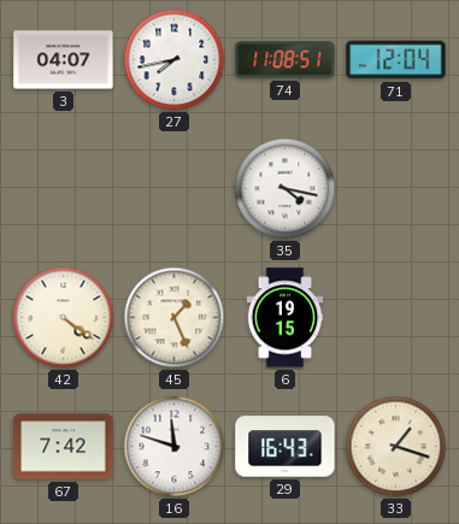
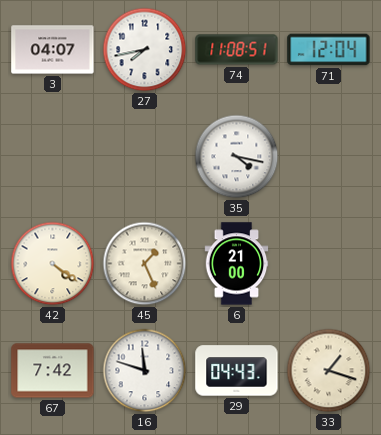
6: 19:15 -> 21:00
29: 16:43 -> 04:43
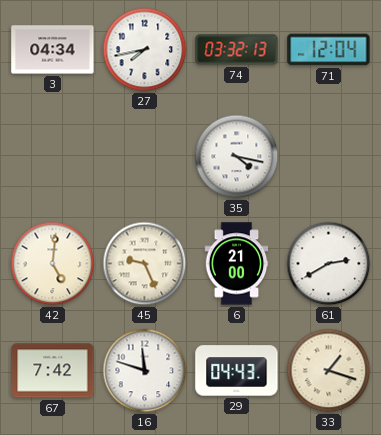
3: 04:07 -> 04:34
74: 11:08 -> 03:32
42: 4:21 -> 5:01
45: 1:26 -> 9:26
61: none -> 2:40
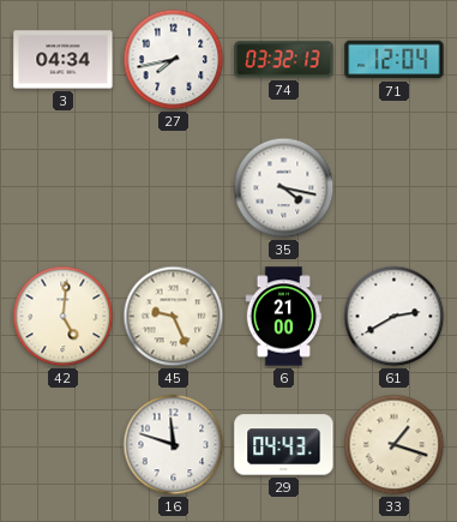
67: 7:42 -> none
